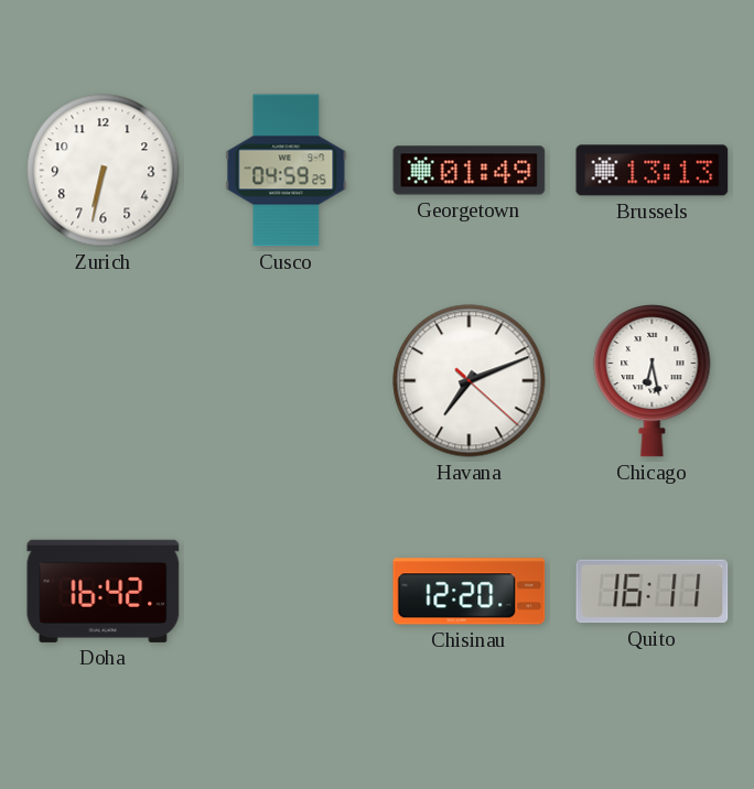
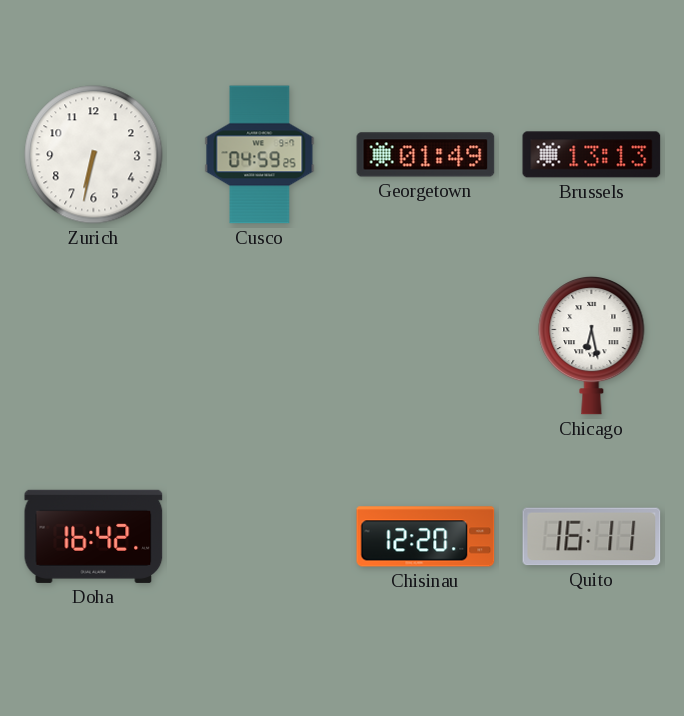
Havana: 7:11 -> none
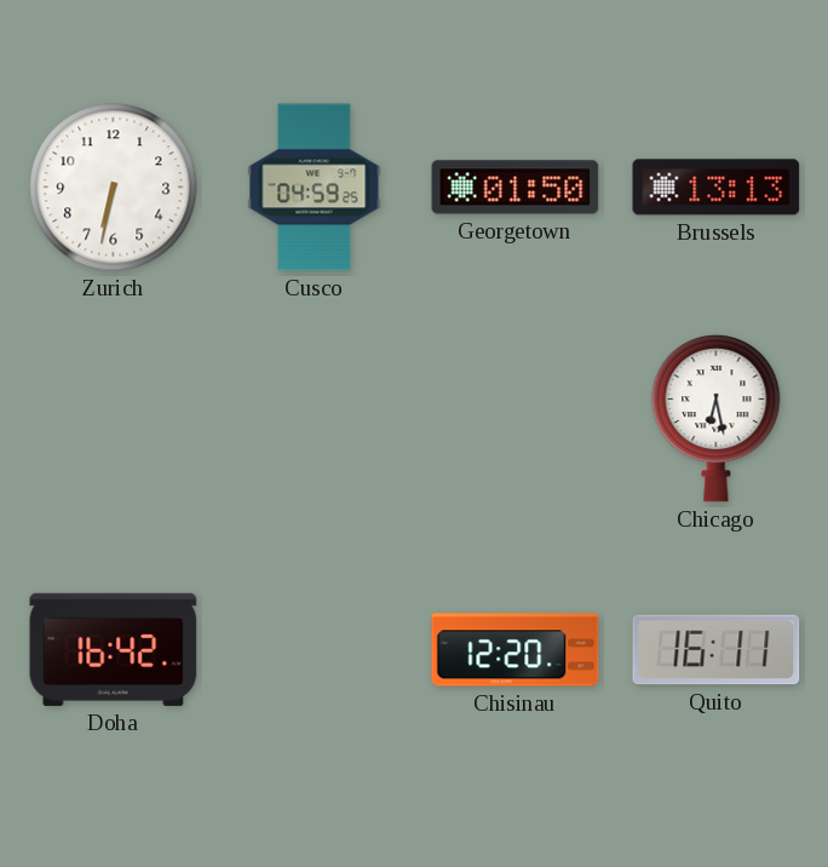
Georgetown: 01:49 -> 01:50
